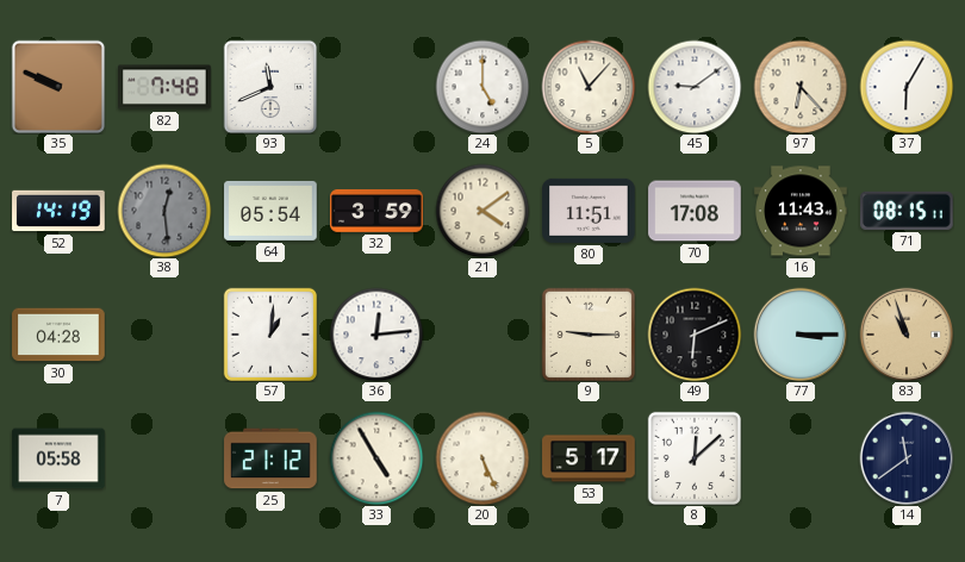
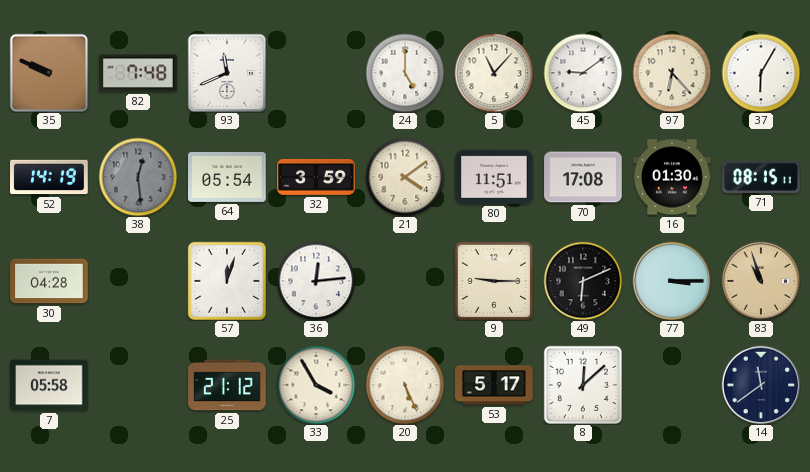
16: 11:43 -> 01:30
57: 1:01 -> 12:03
33: 4:55 -> 3:55
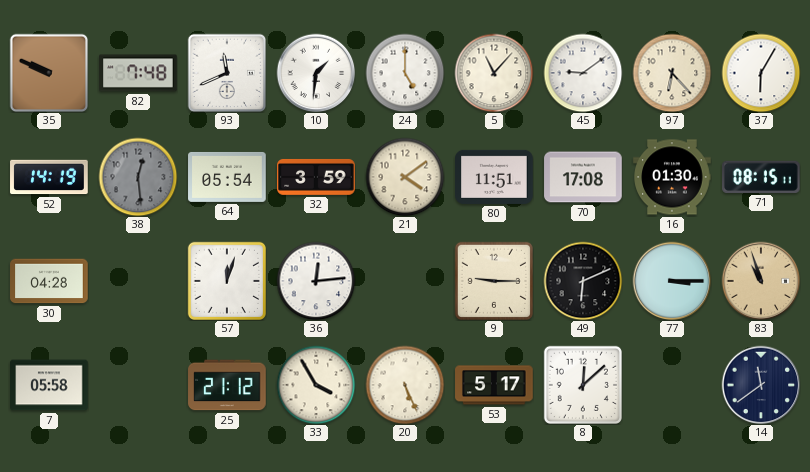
10: none -> 1:31
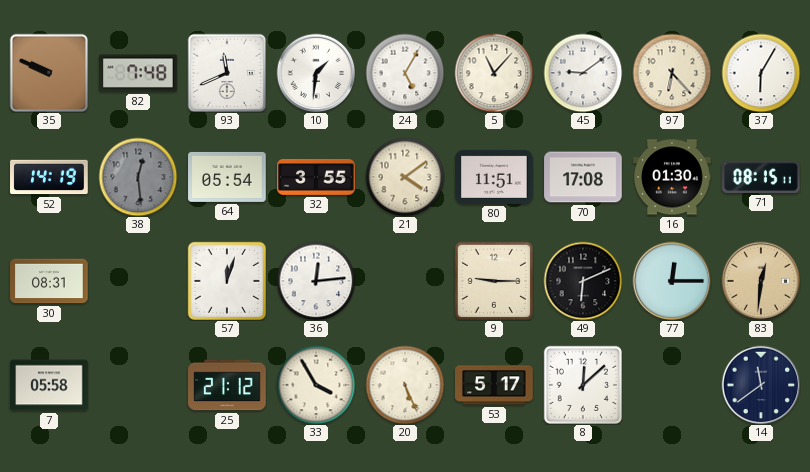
24: 5:00 -> 5:05
32: 3:59 -> 3:55
30: 04:28 -> 08:31
77: 3:15 -> 12:15
83: 10:57 -> 12:31
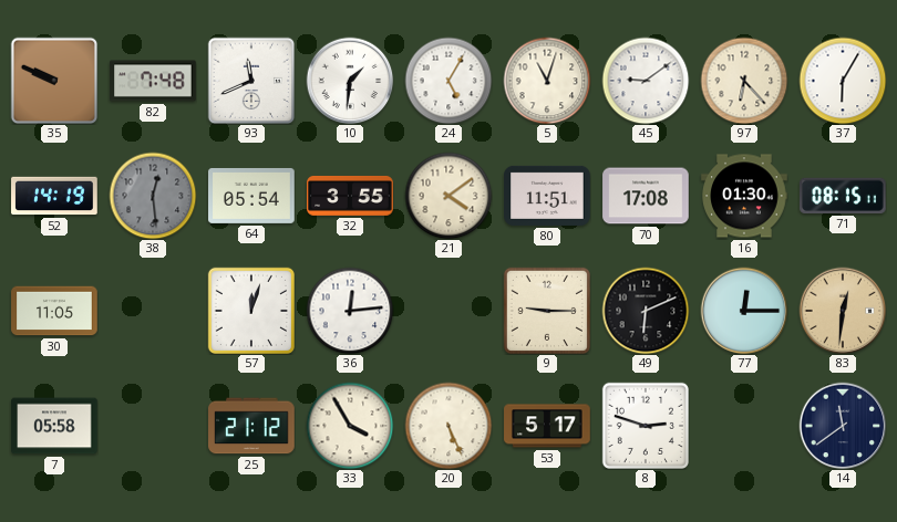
5: 11:07 -> 11:03
30: 08:31 -> 11:05
8: 12:08 -> 2:48
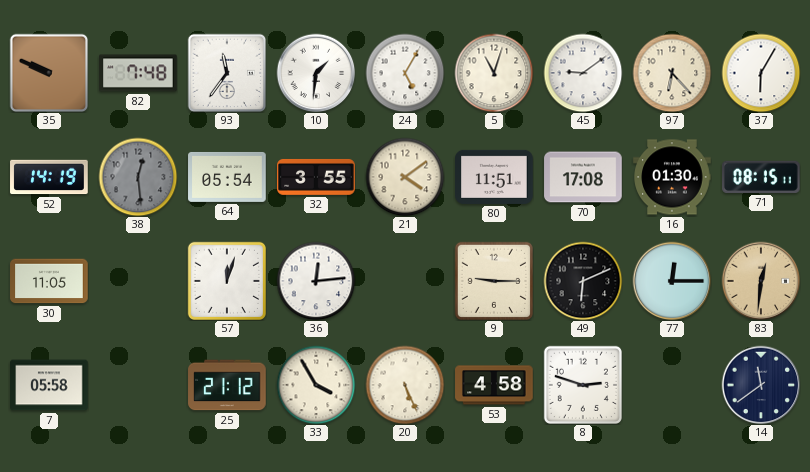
93: 11:41 -> 11:36
53: 5:17 -> 4:58
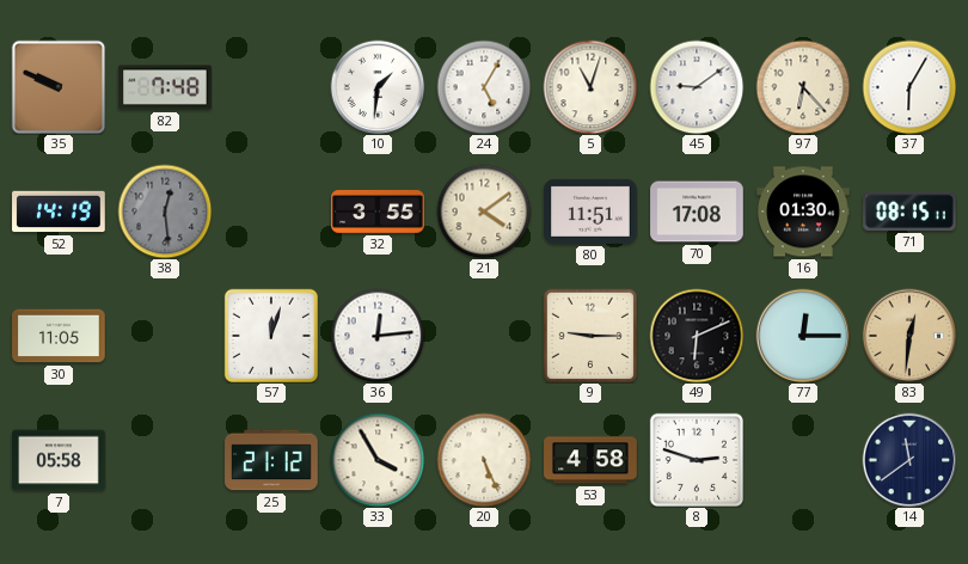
93: 11:36 -> none
64: 05:54 -> none
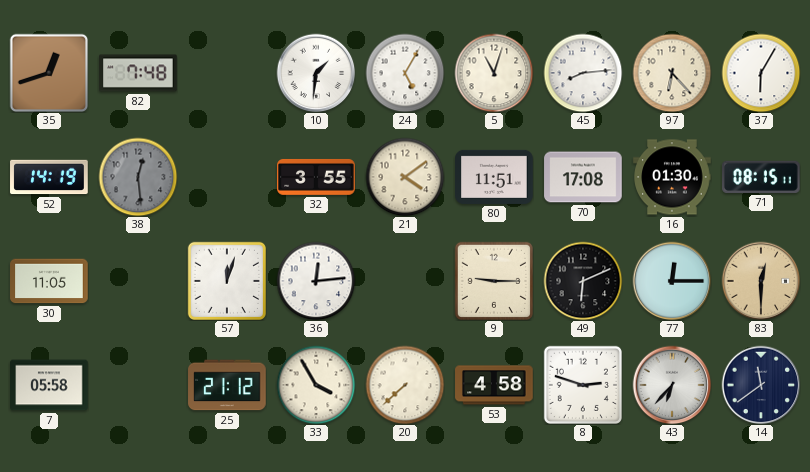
35: 9:49 -> 12:42
45: 9:09 -> 8:14
83: 12:31 -> 12:30
20: 5:26 -> 7:38
43: none -> 6:37
